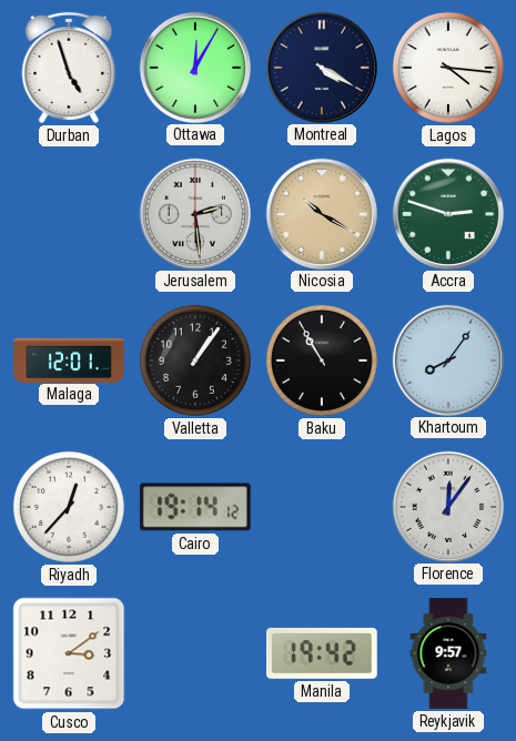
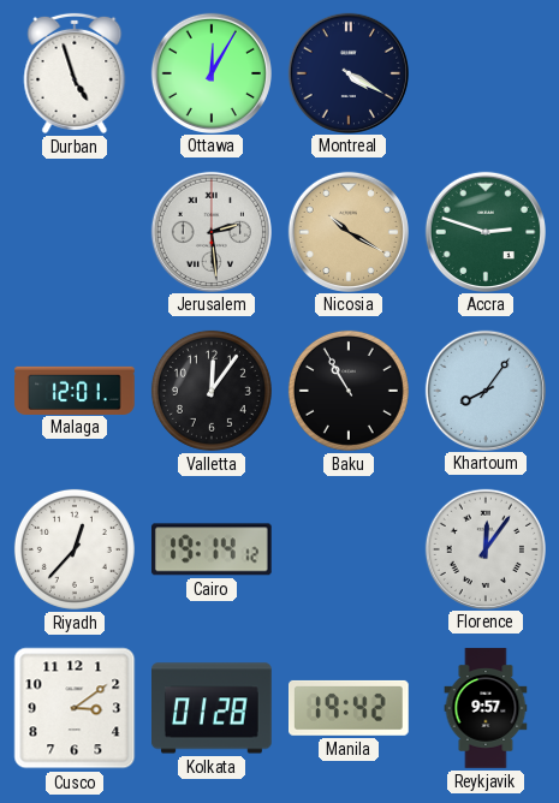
Lagos: 4:16 -> none
Valletta: 1:06 -> 12:06
Kolkata: none -> 01:28
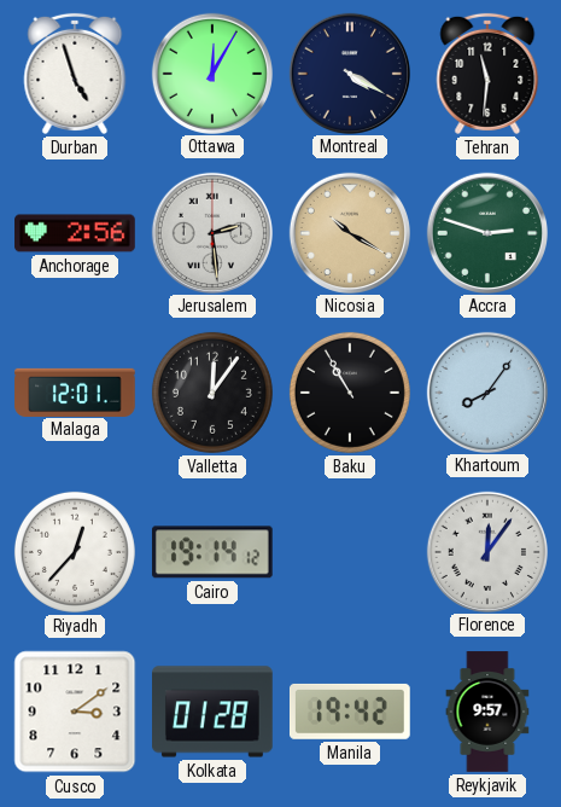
Tehran: none -> 11:31
Anchorage: none -> 2:56
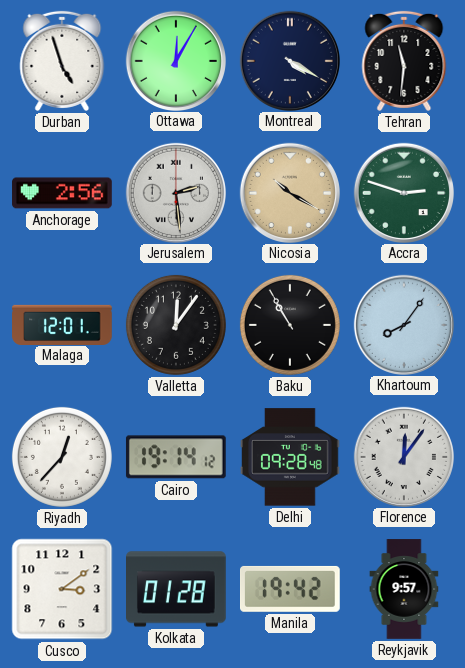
Delhi: none -> 09:28
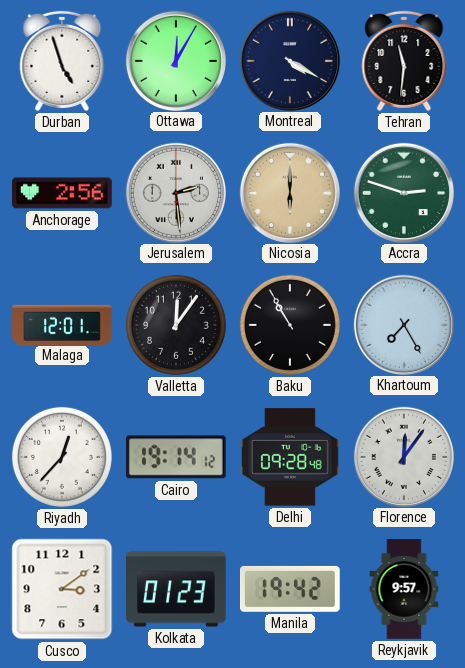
Nicosia: 10:20 -> 6:00
Khartoum: 8:06 -> 7:25
Kolkata: 01:28 -> 01:23
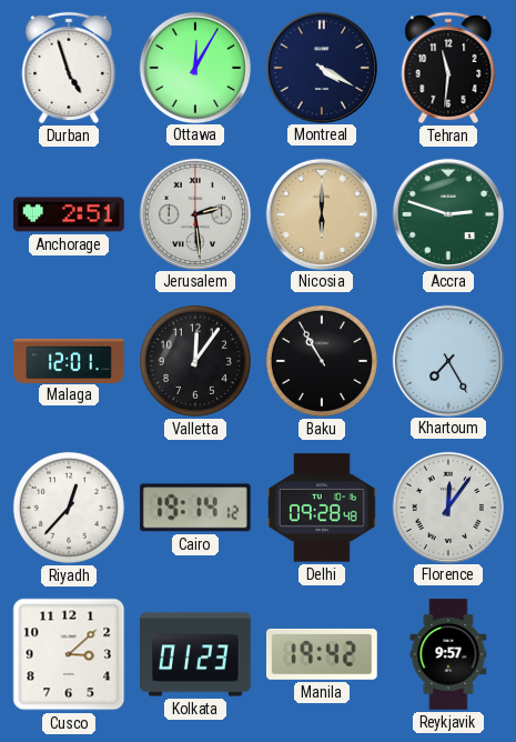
Anchorage: 2:56 -> 2:51
Cusco: 3:09 -> 3:08
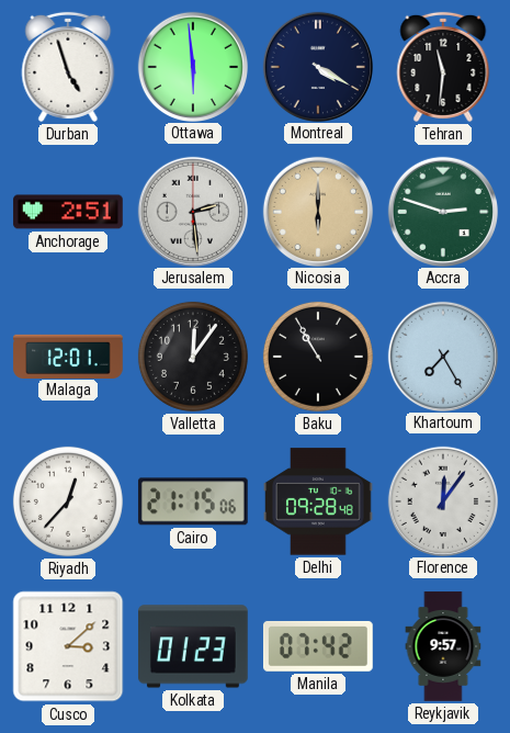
Ottawa: 12:05 -> 5:59
Cairo: 19:14 -> 21:15
Manila: 19:42 -> 07:42
